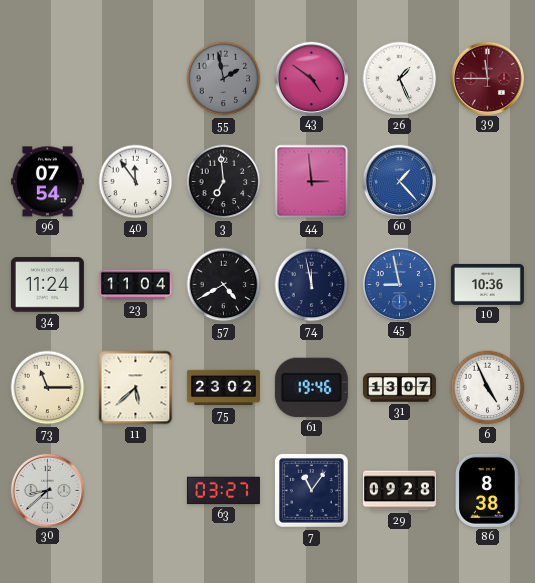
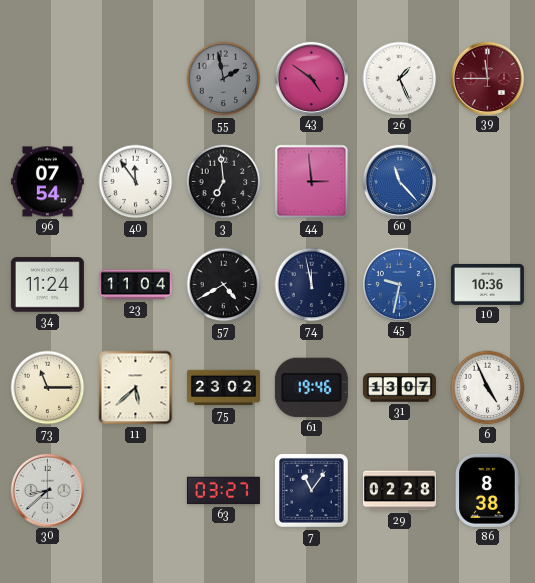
60: 1:23 -> 11:23
45: 8:58 -> 9:32
29: 09:28 -> 02:28
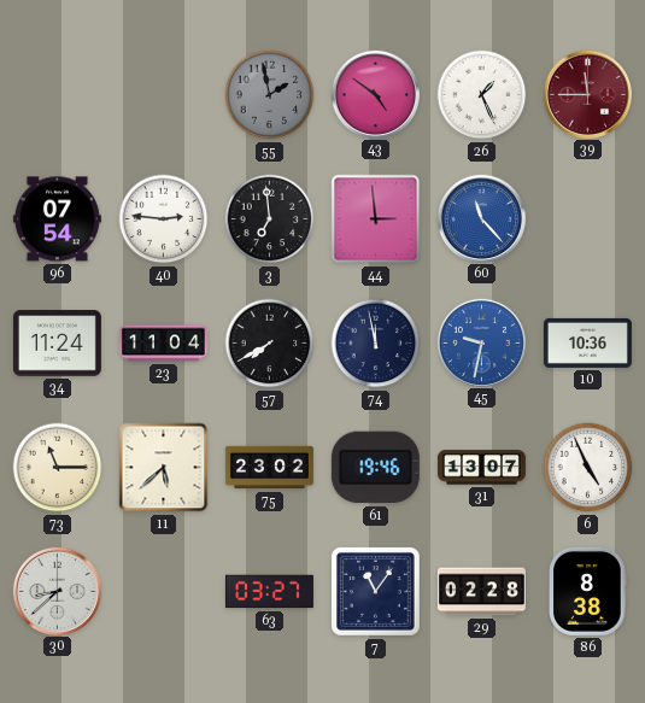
40: 11:54 -> 2:46
57: 4:40 -> 7:40
